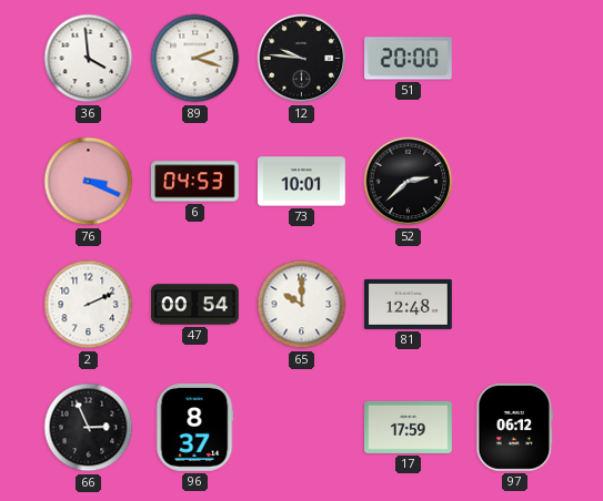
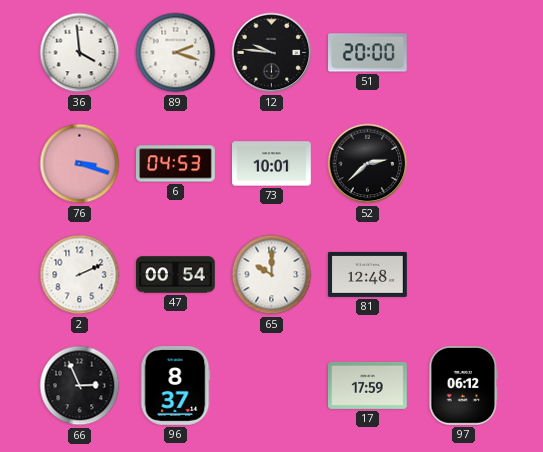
76: 3:19 -> 3:18
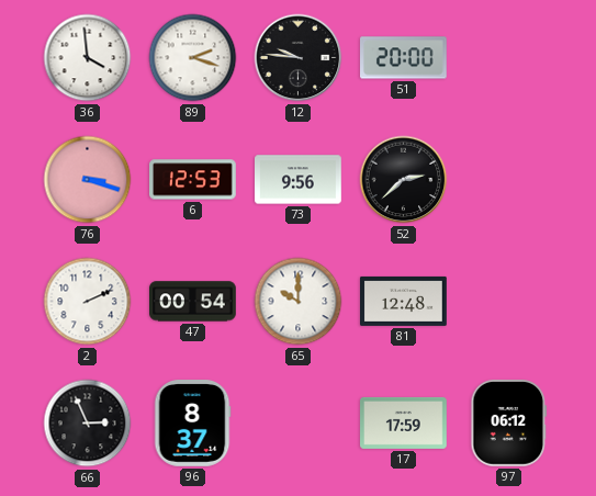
6: 04:53 -> 12:53
73: 10:01 -> 9:56
